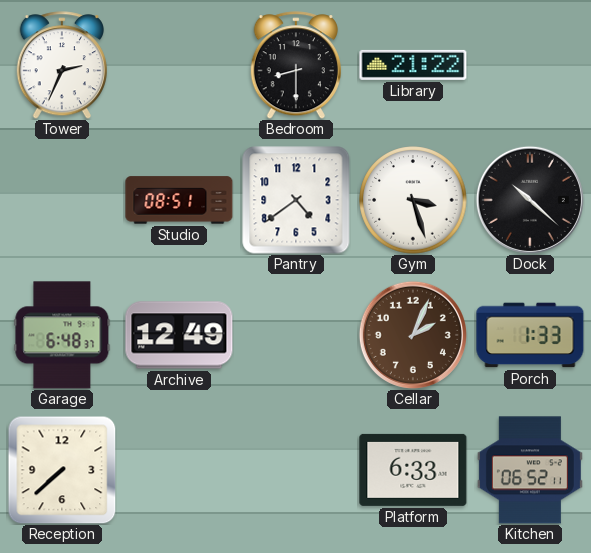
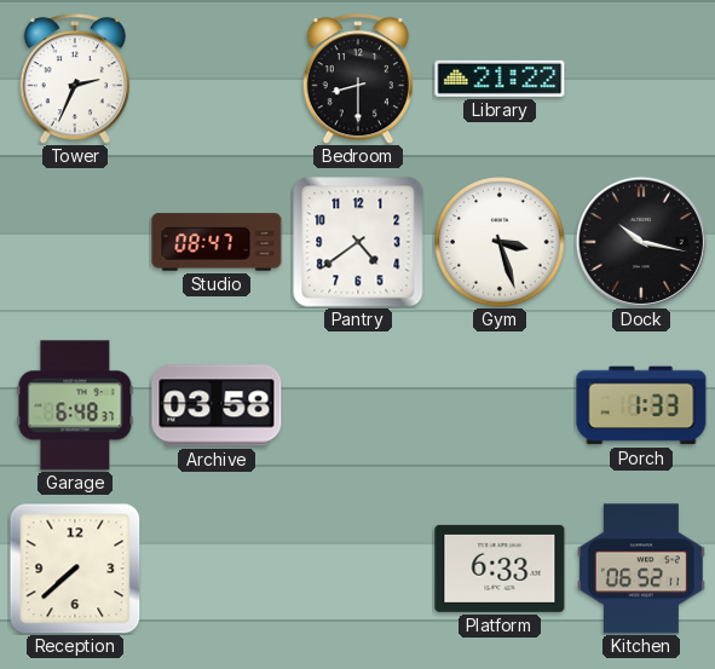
Studio: 08:51 -> 08:47
Dock: 10:22 -> 10:17
Archive: 12:49 -> 03:58
Cellar: 2:04 -> none
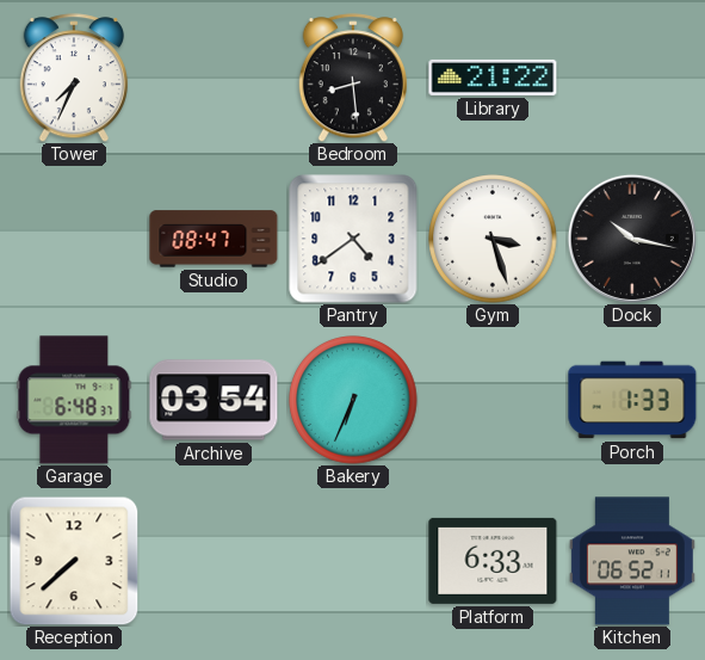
Tower: 2:34 -> 7:34
Bedroom: 8:30 -> 8:29
Archive: 03:58 -> 03:54
Bakery: none -> 6:34
